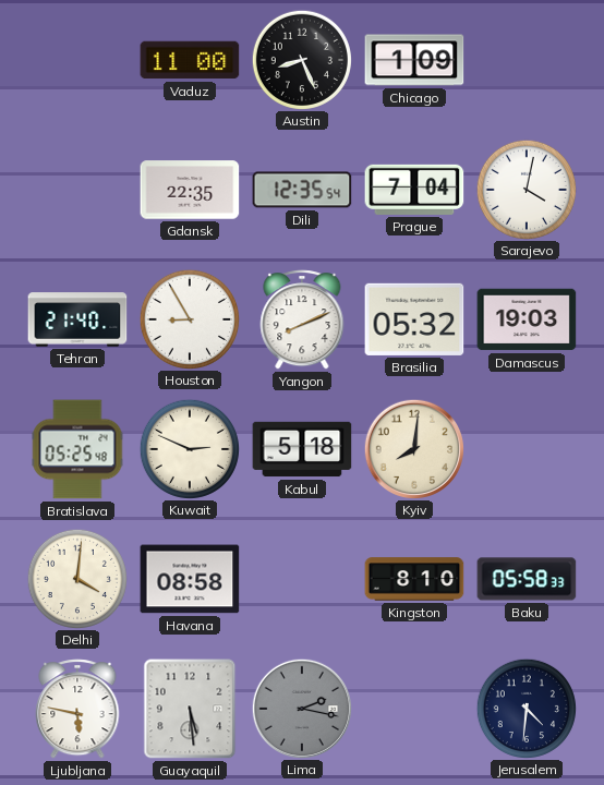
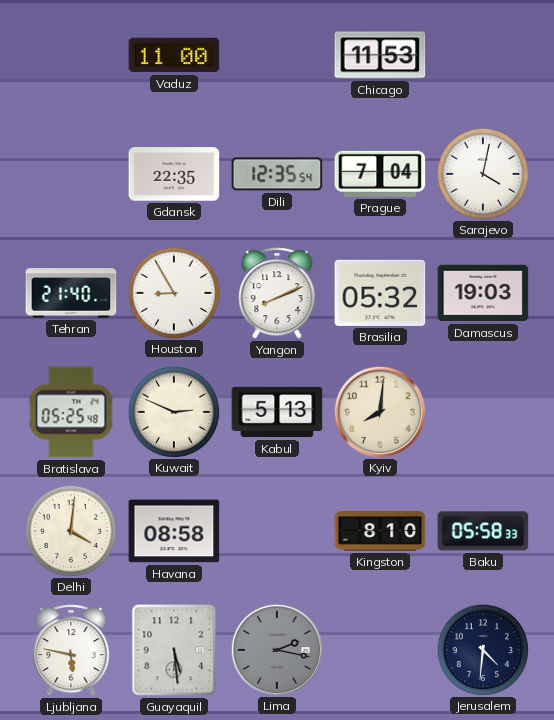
Austin: 8:26 -> none
Chicago: 1:09 -> 11:53
Kabul: 5:18 -> 5:13
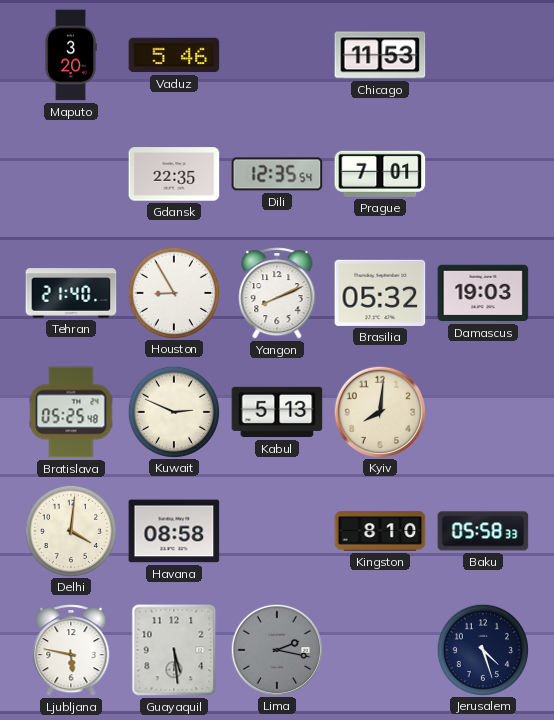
Maputo: none -> 3:20
Vaduz: 11:00 -> 5:46
Prague: 7:04 -> 7:01
Sarajevo: 4:02 -> none
Jerusalem: 4:31 -> 4:27
